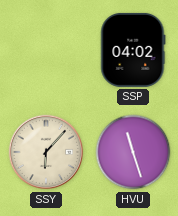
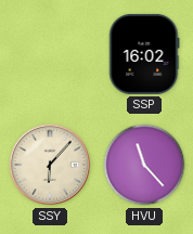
SSP: 04:02 -> 16:02
HVU: 11:27 -> 11:23
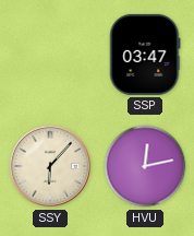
SSP: 16:02 -> 03:47
HVU: 11:23 -> 12:13
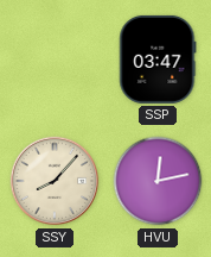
SSY: 6:07 -> 8:07
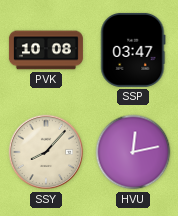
PVK: none -> 10:08
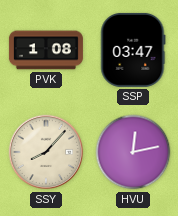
PVK: 10:08 -> 1:08
